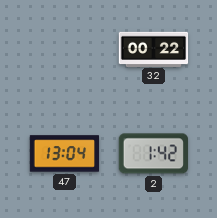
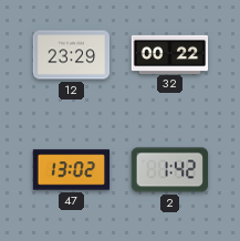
12: none -> 23:29
47: 13:04 -> 13:02
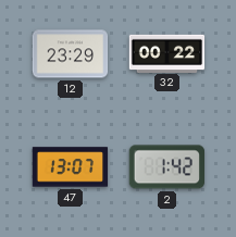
47: 13:02 -> 13:07
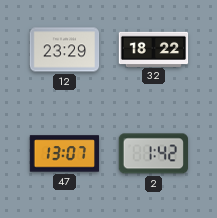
32: 00:22 -> 18:22
